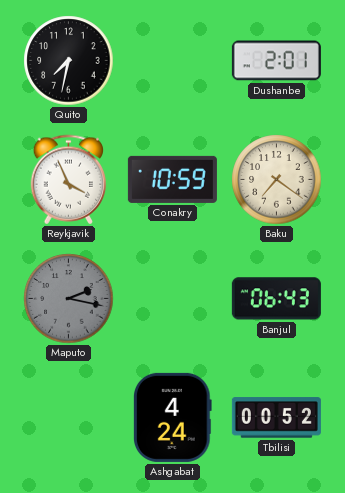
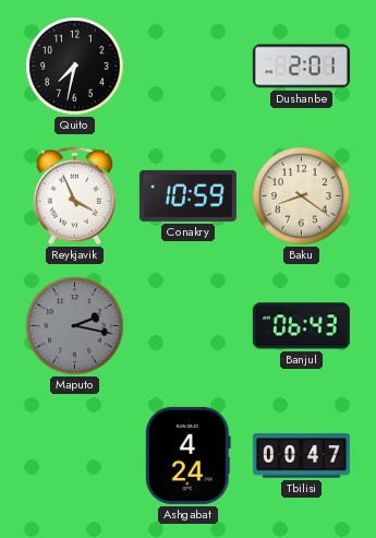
Baku: 7:21 -> 8:21
Tbilisi: 00:52 -> 00:47
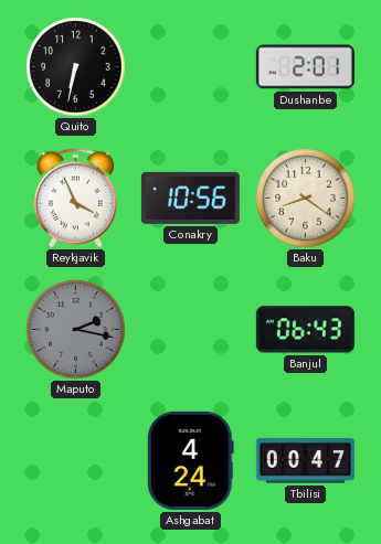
Quito: 7:32 -> 6:32
Conakry: 10:59 -> 10:56
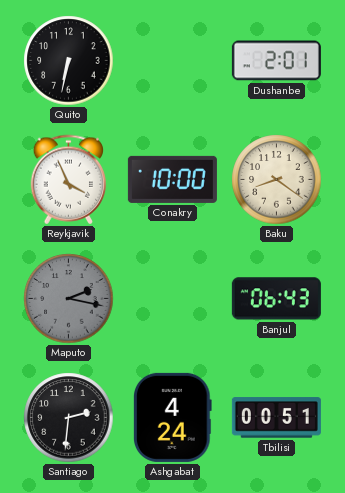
Conakry: 10:56 -> 10:00
Santiago: none -> 2:31
Tbilisi: 00:47 -> 00:51
